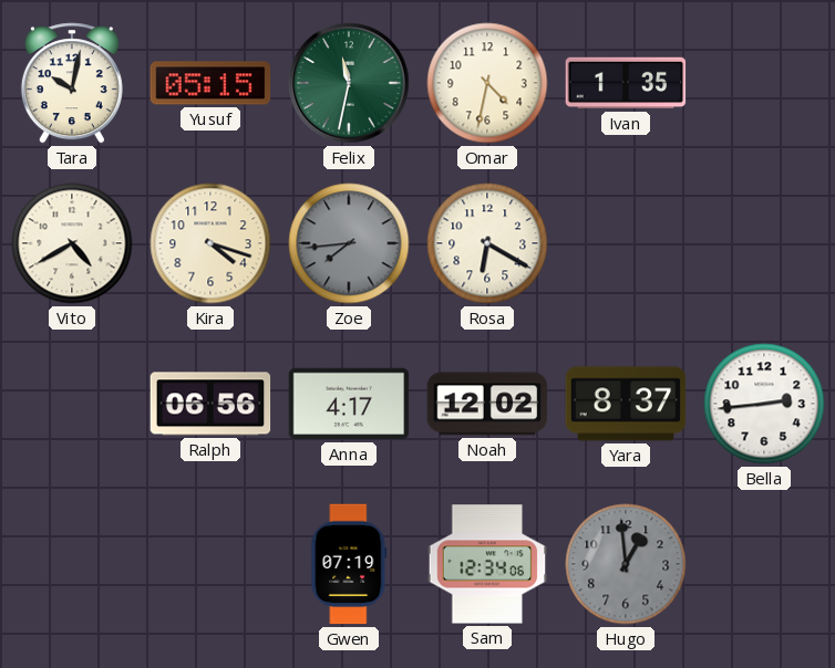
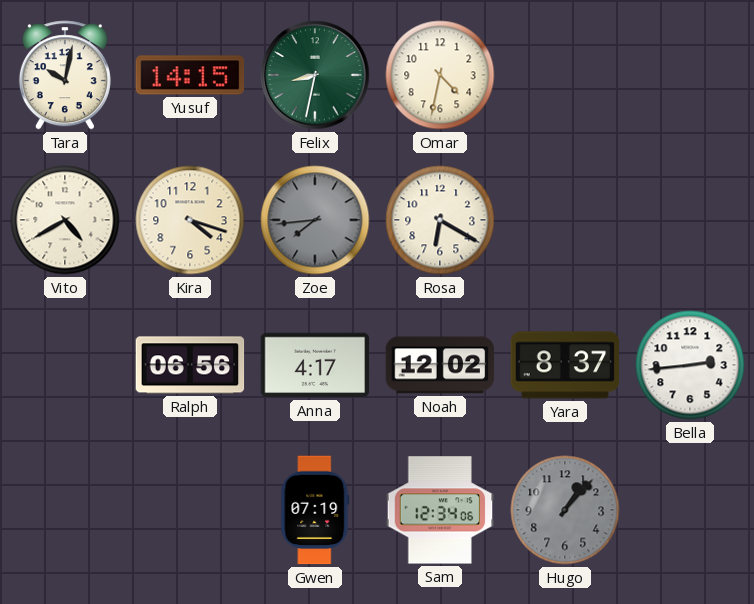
Yusuf: 05:15 -> 14:15
Felix: 11:32 -> 8:32
Ivan: 1:35 -> none
Hugo: 12:59 -> 1:07
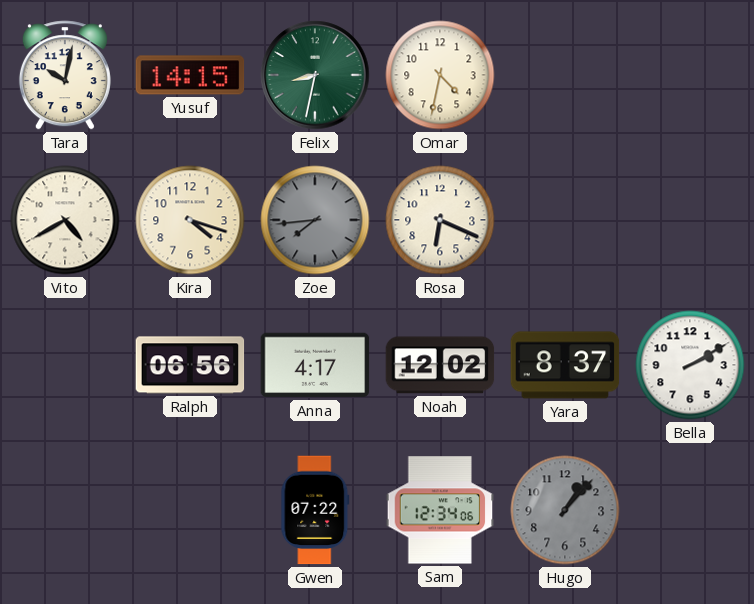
Rosa: 6:20 -> 6:19
Bella: 2:44 -> 2:10
Gwen: 07:19 -> 07:22
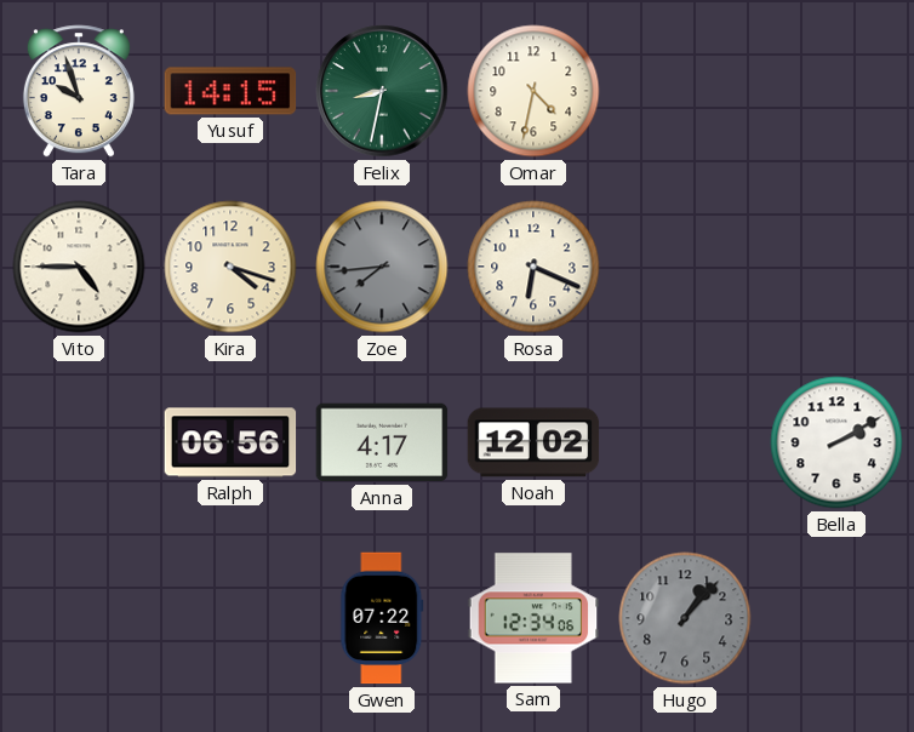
Tara: 10:02 -> 9:57
Vito: 4:40 -> 4:45
Yara: 8:37 -> none
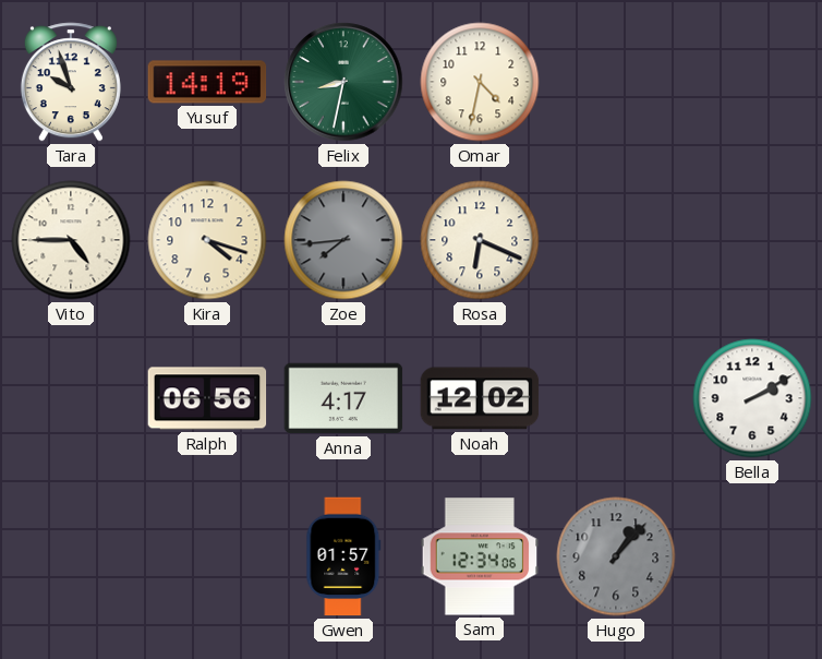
Yusuf: 14:15 -> 14:19
Gwen: 07:22 -> 01:57
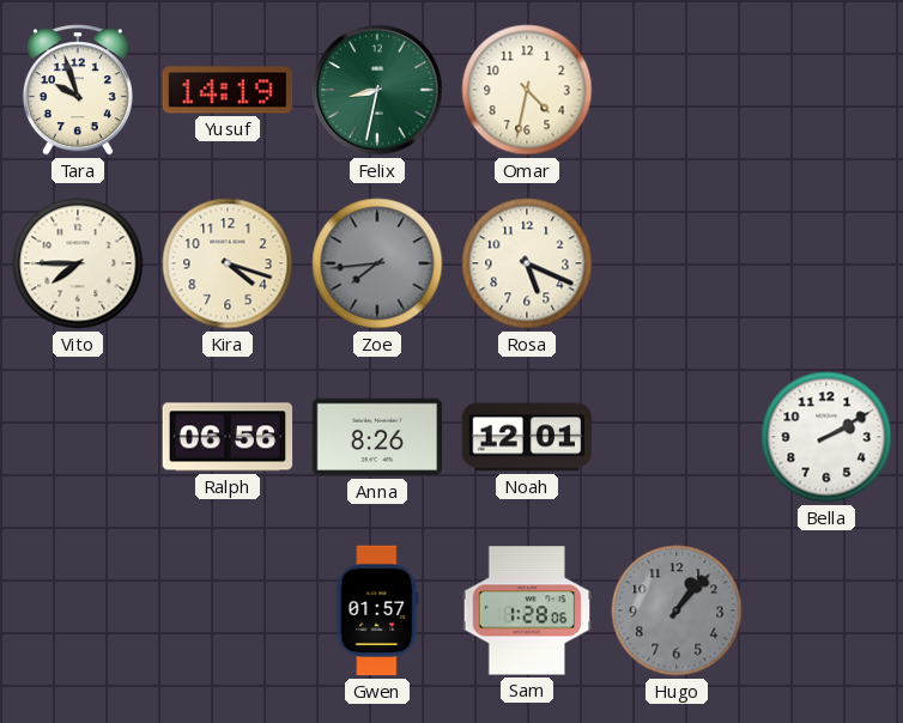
Vito: 4:45 -> 7:45
Rosa: 6:19 -> 5:19
Anna: 4:17 -> 8:26
Noah: 12:02 -> 12:01
Sam: 12:34 -> 1:28
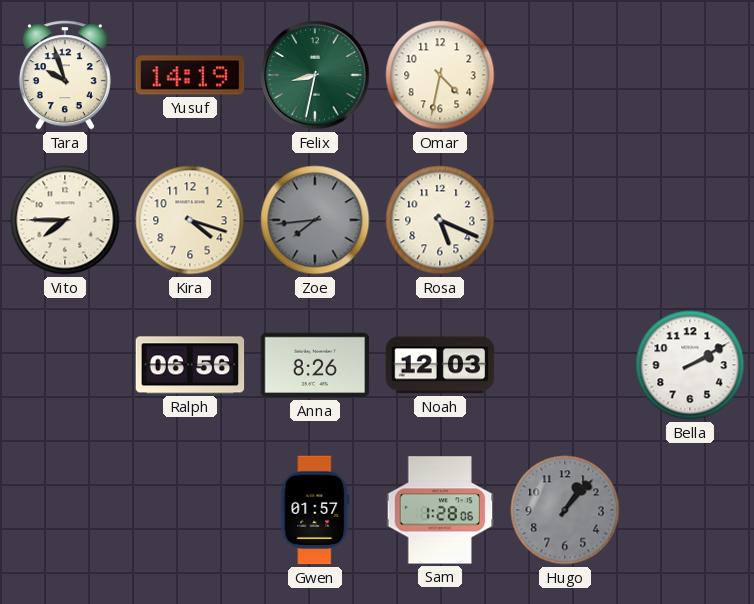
Noah: 12:01 -> 12:03
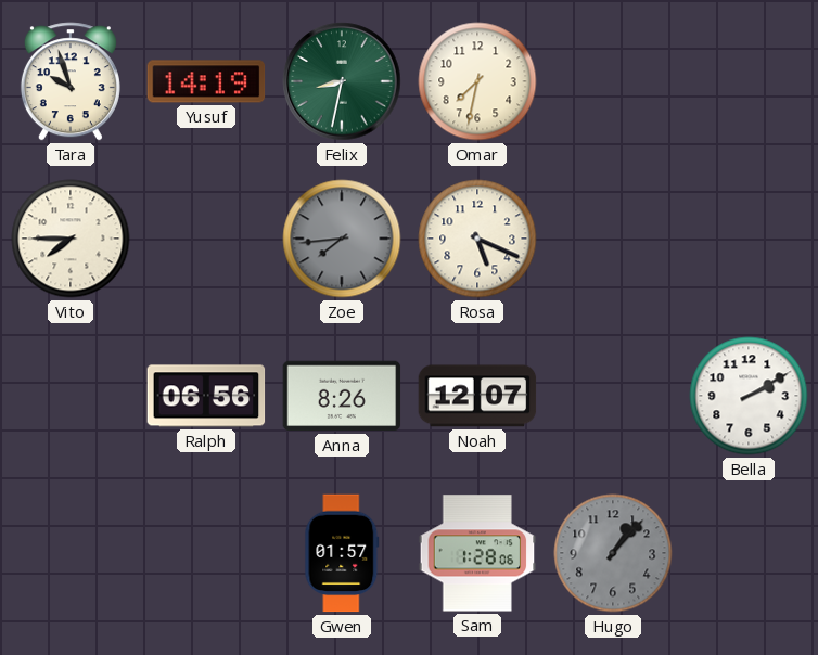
Omar: 4:32 -> 7:32
Kira: 4:18 -> none
Noah: 12:03 -> 12:07
